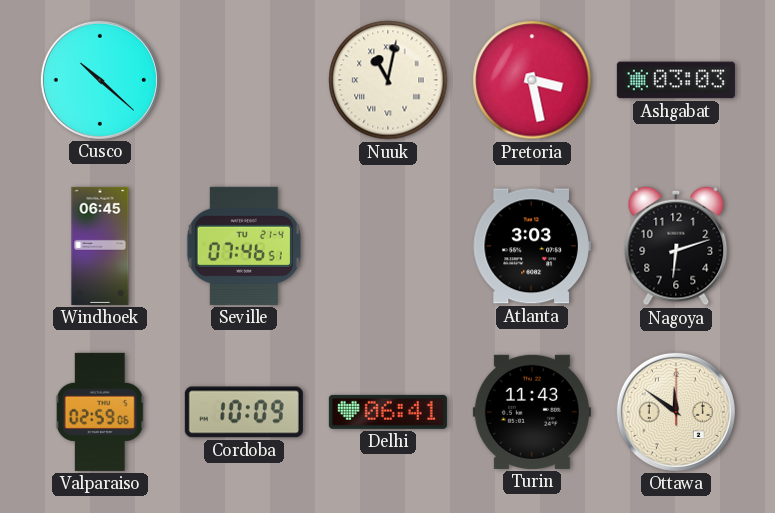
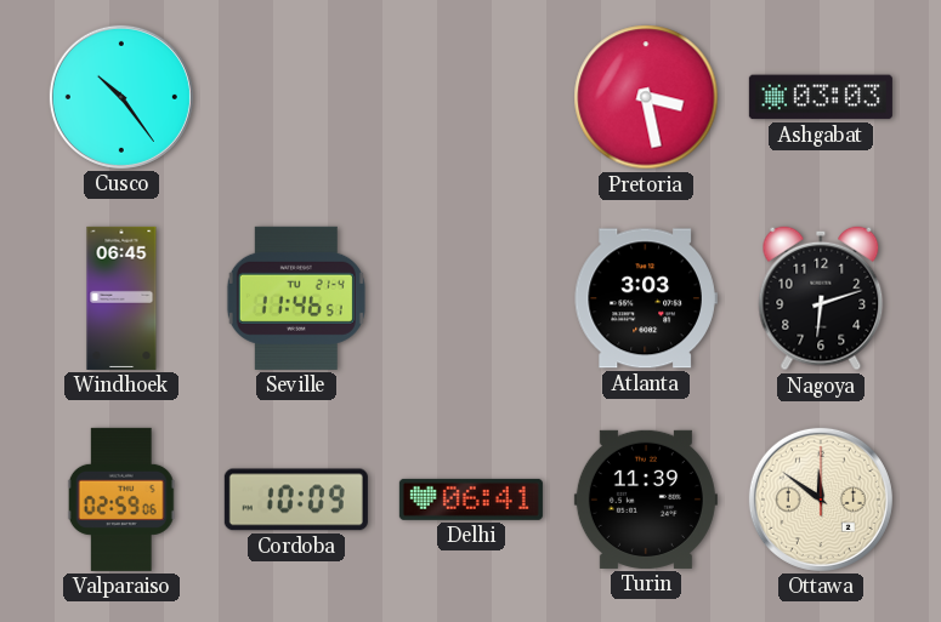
Cusco: 10:22 -> 10:24
Nuuk: 11:02 -> none
Seville: 07:46 -> 11:46
Turin: 11:43 -> 11:39
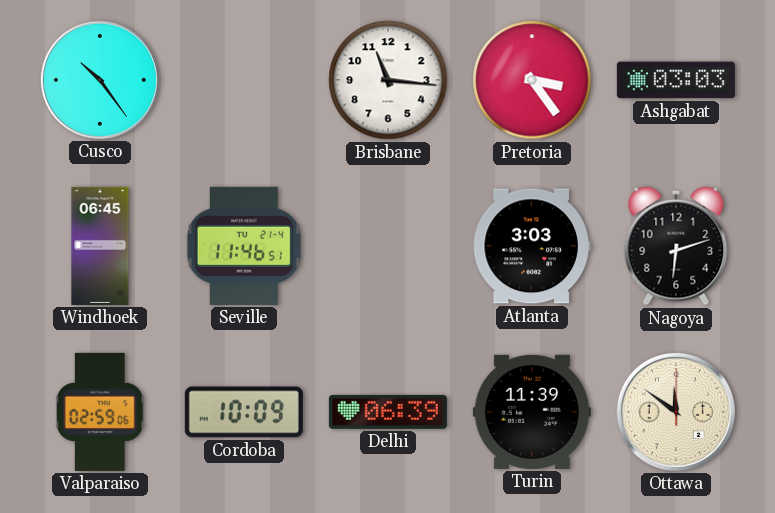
Brisbane: none -> 11:16
Pretoria: 3:28 -> 3:24
Delhi: 06:41 -> 06:39
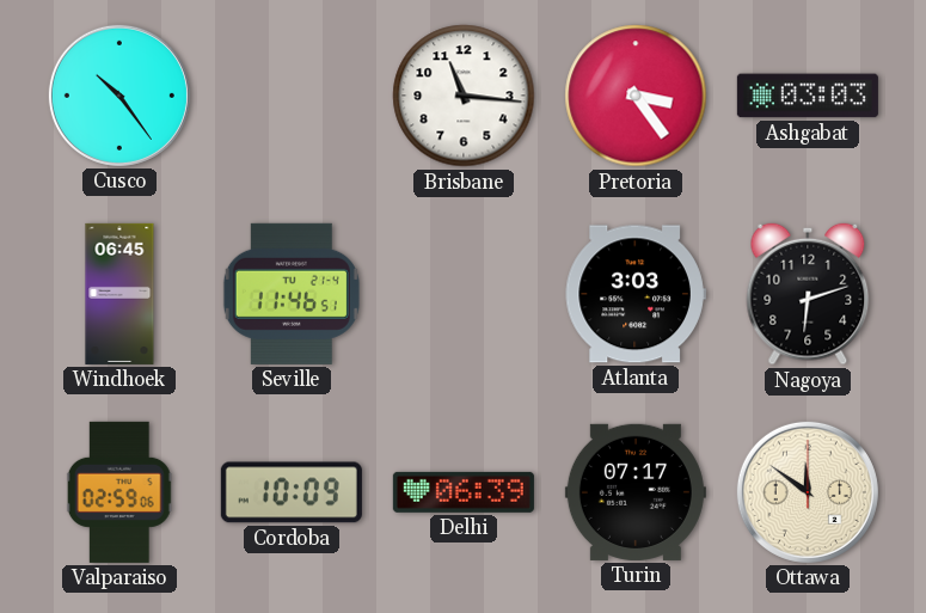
Turin: 11:39 -> 07:17
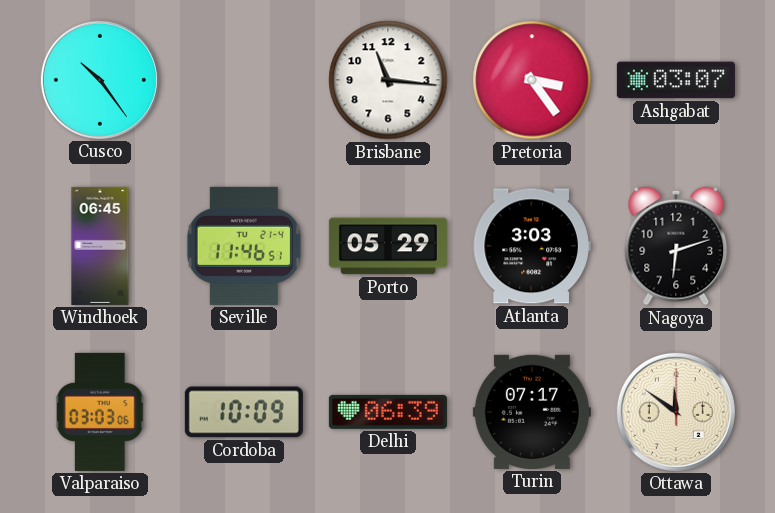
Ashgabat: 03:03 -> 03:07
Porto: none -> 05:29
Valparaiso: 02:59 -> 03:03
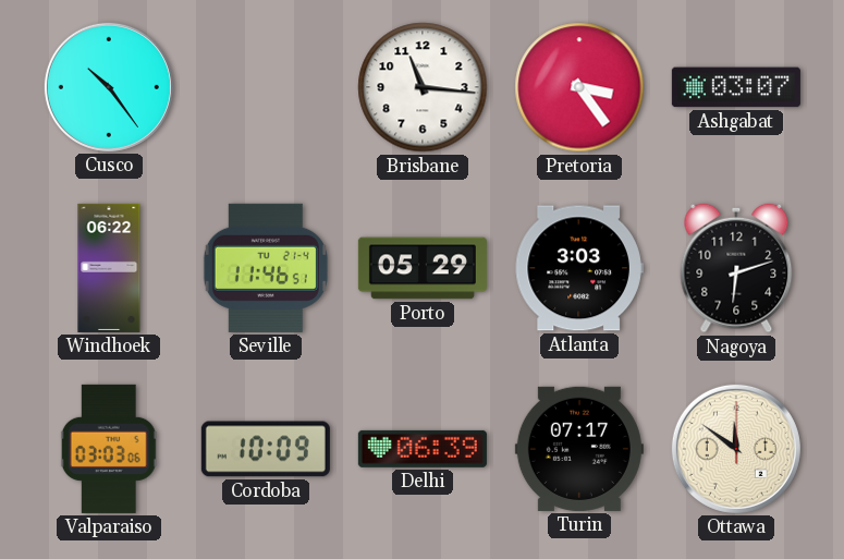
Windhoek: 06:45 -> 06:22
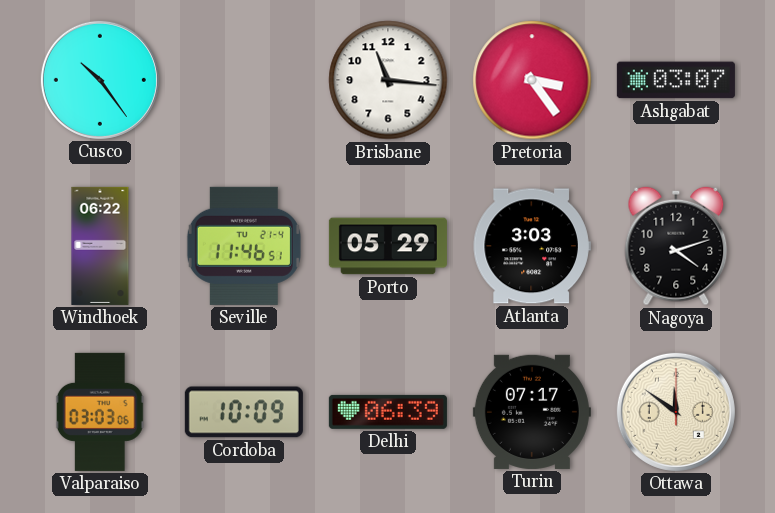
Nagoya: 6:12 -> 4:12
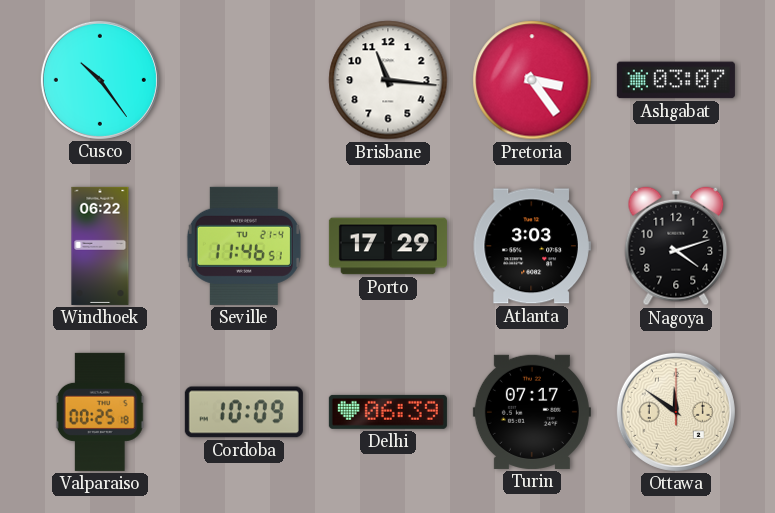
Porto: 05:29 -> 17:29
Valparaiso: 03:03 -> 00:25
